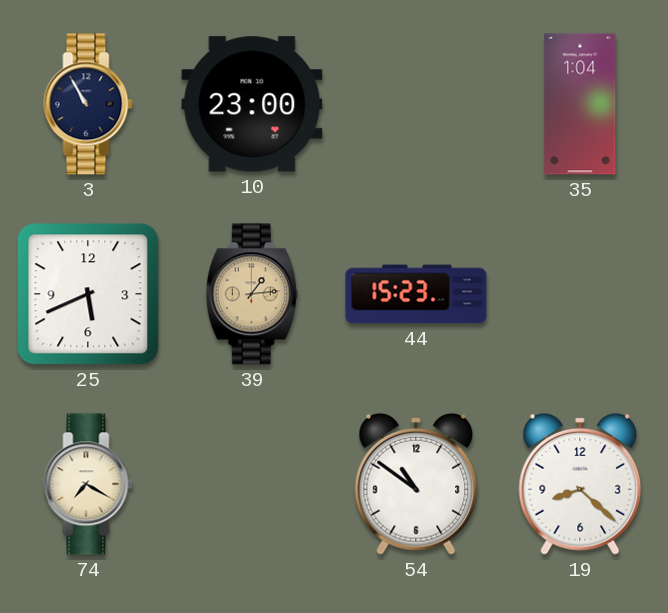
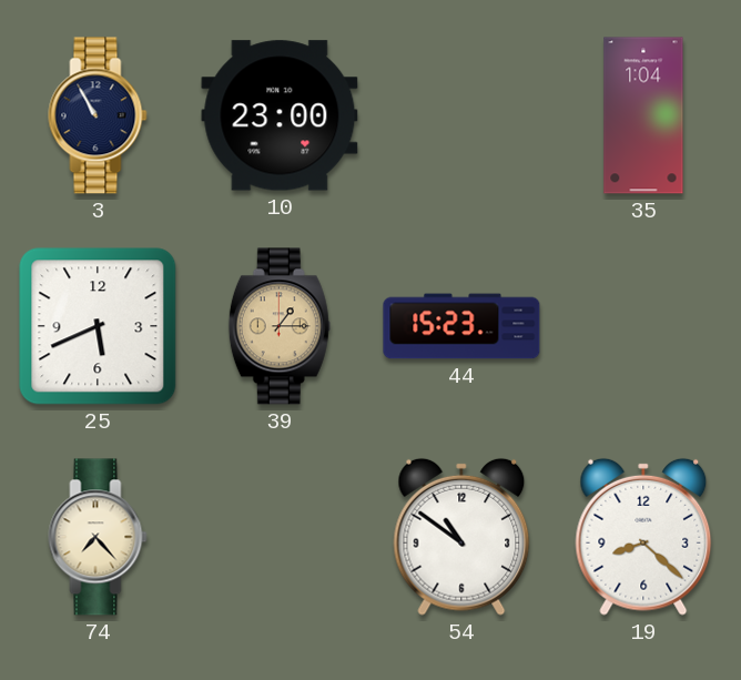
39: 1:14 -> 1:15
74: 7:20 -> 7:23
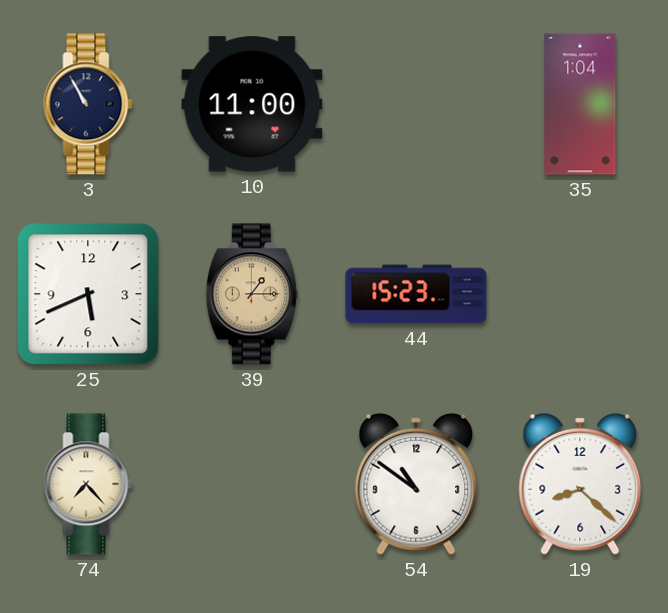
10: 23:00 -> 11:00
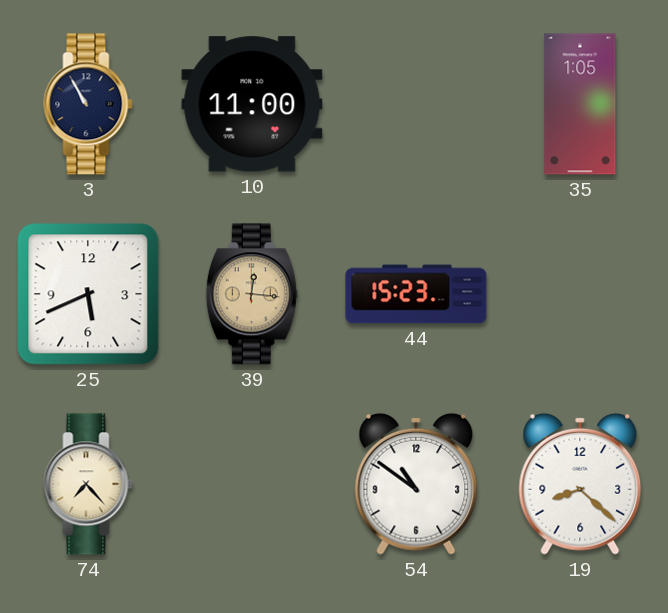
35: 1:04 -> 1:05
39: 1:15 -> 12:16
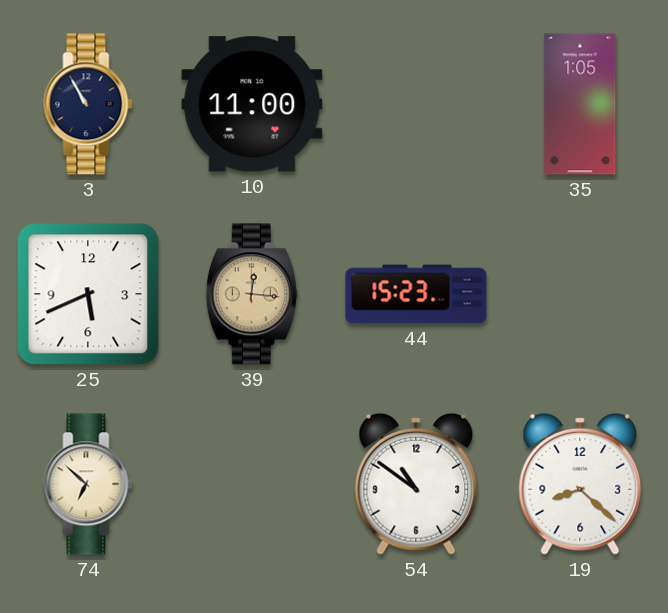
74: 7:23 -> 6:52
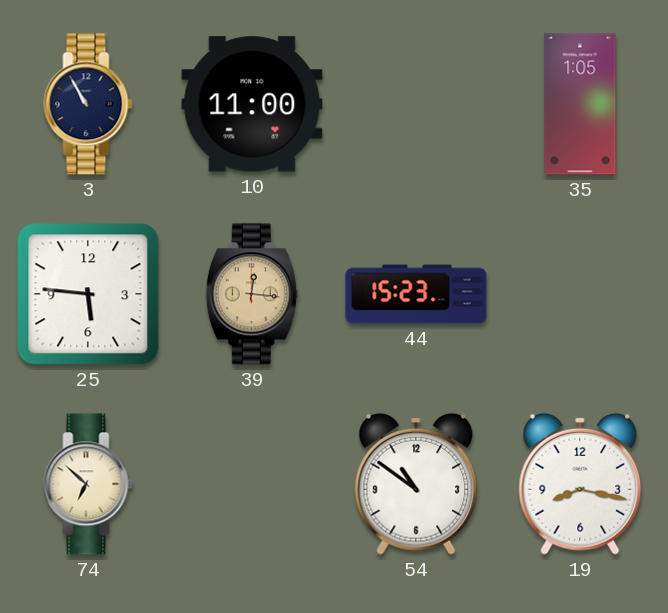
25: 5:41 -> 5:46
19: 8:22 -> 8:17
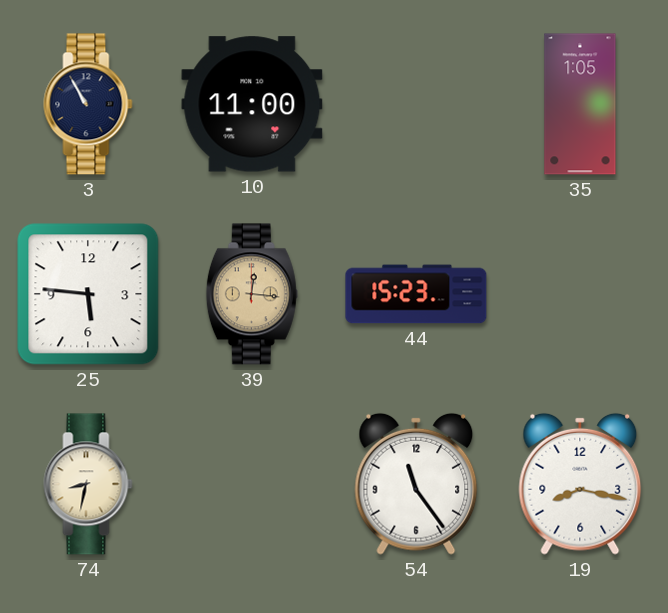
74: 6:52 -> 8:32
54: 10:51 -> 11:24
